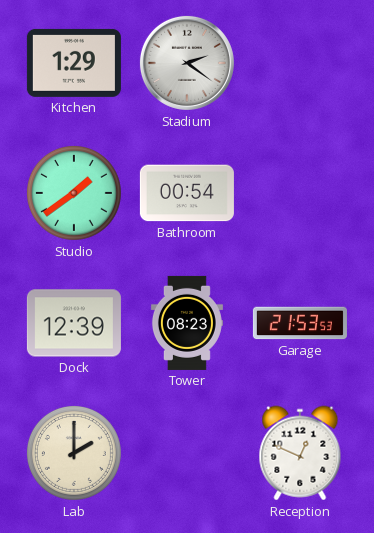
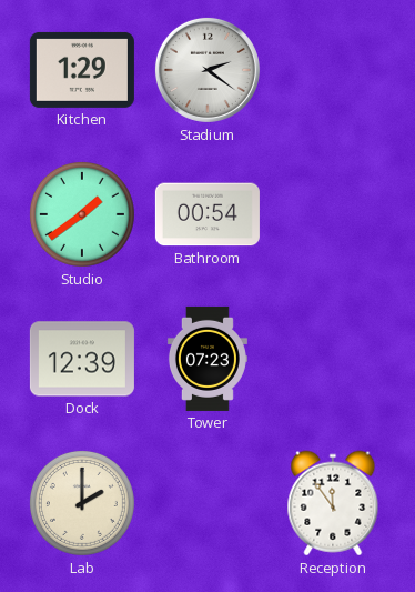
Tower: 08:23 -> 07:23
Garage: 21:53 -> none
Reception: 12:49 -> 11:54
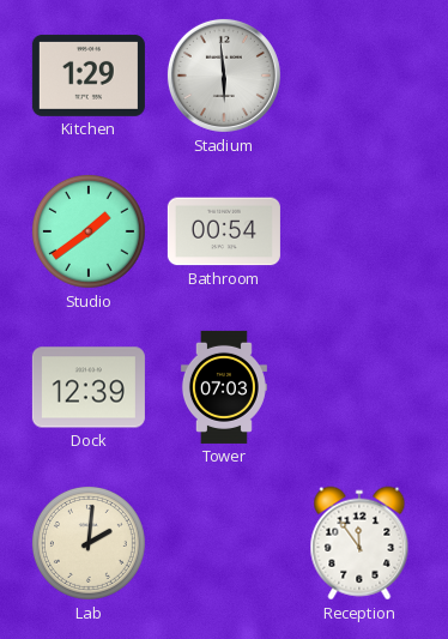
Stadium: 2:21 -> 5:59
Tower: 07:23 -> 07:03
Lab: 2:00 -> 2:01
